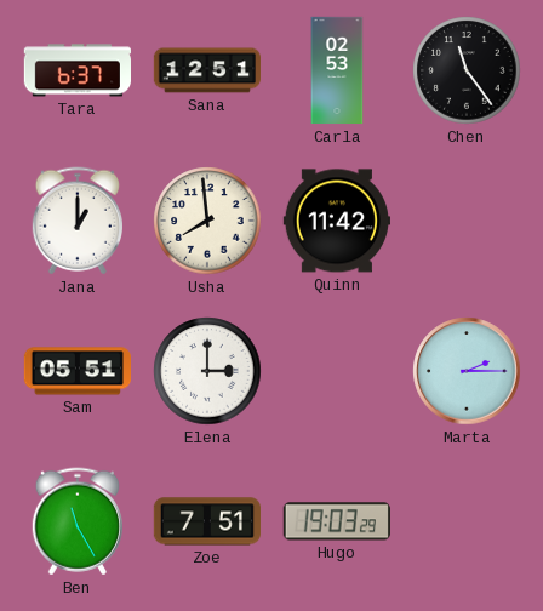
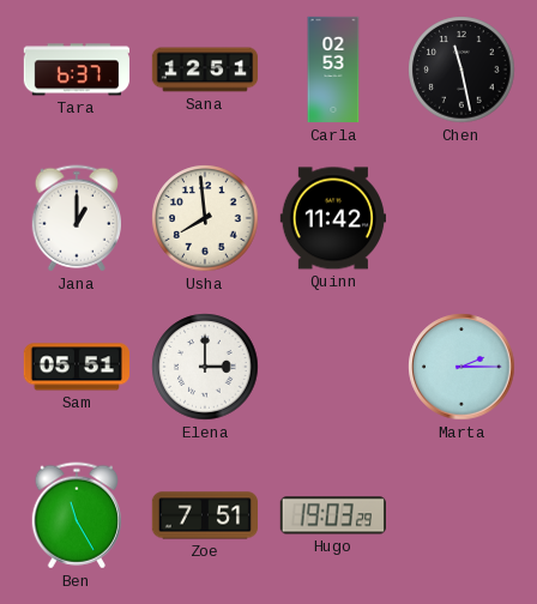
Chen: 11:24 -> 11:28
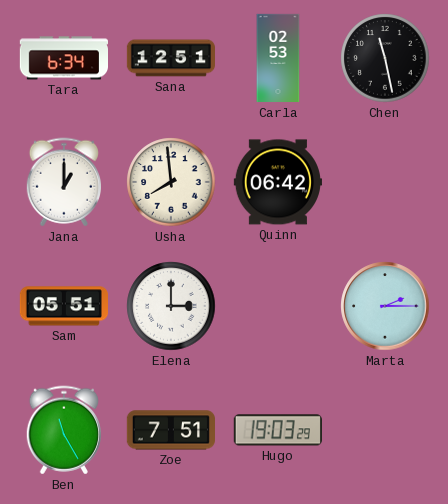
Tara: 6:37 -> 6:34
Quinn: 11:42 -> 06:42
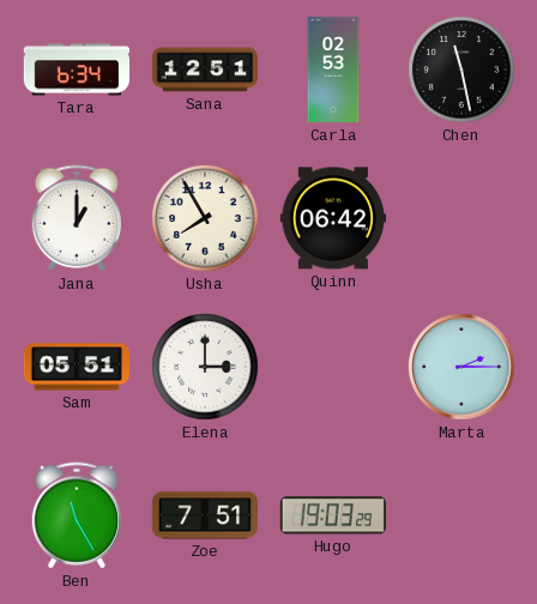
Usha: 7:59 -> 7:55
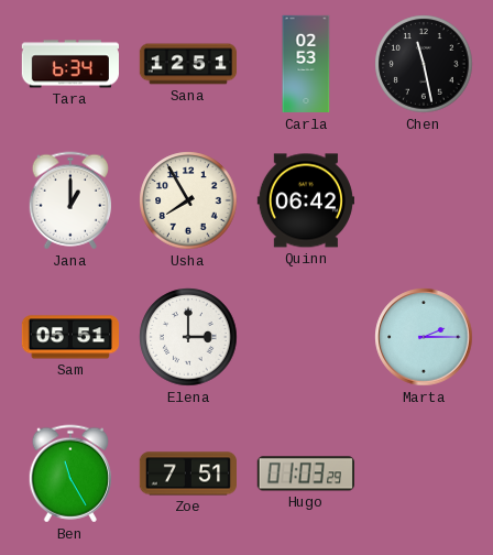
Hugo: 19:03 -> 01:03
